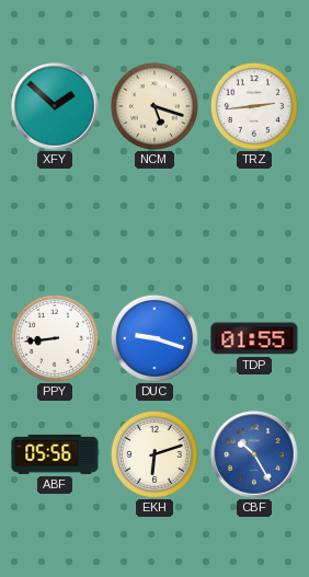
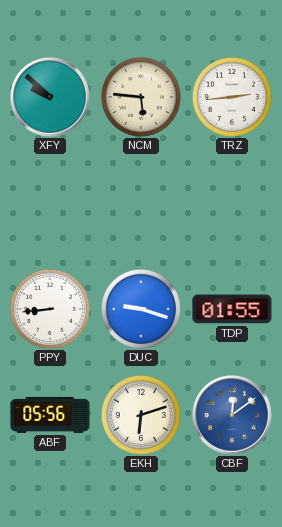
XFY: 1:52 -> 9:52
NCM: 5:18 -> 5:46
CBF: 10:25 -> 12:09
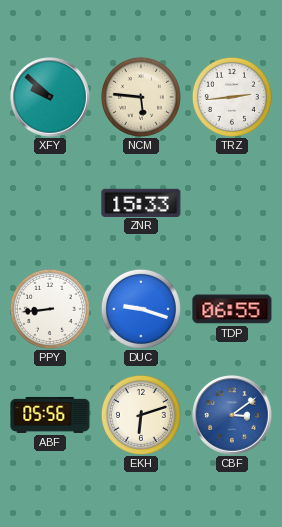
ZNR: none -> 15:33
TDP: 01:55 -> 06:55
CBF: 12:09 -> 3:09
